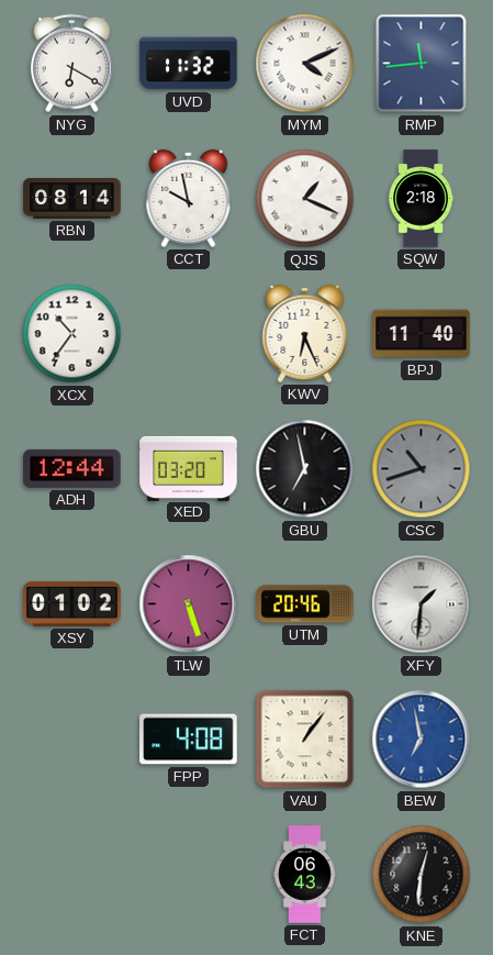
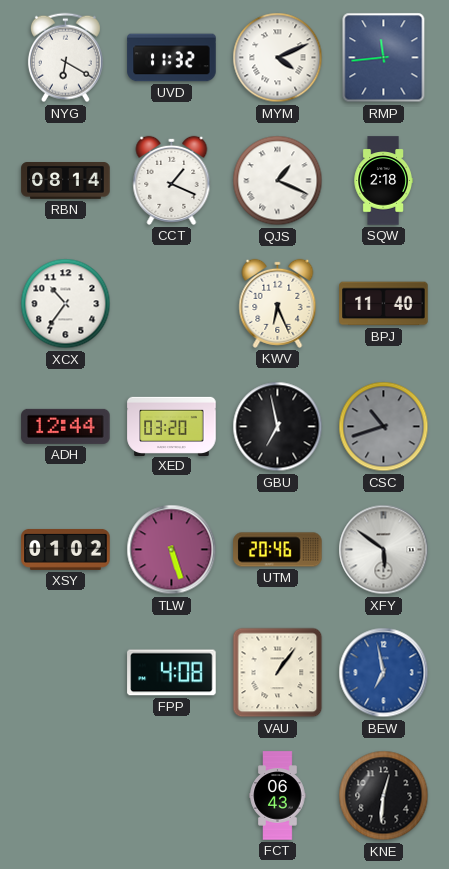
CCT: 9:58 -> 1:19
XFY: 1:31 -> 5:51
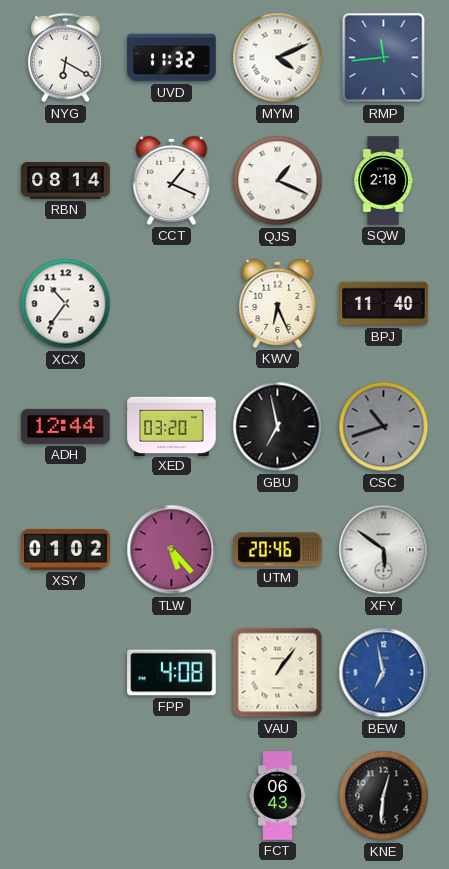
TLW: 5:27 -> 5:23
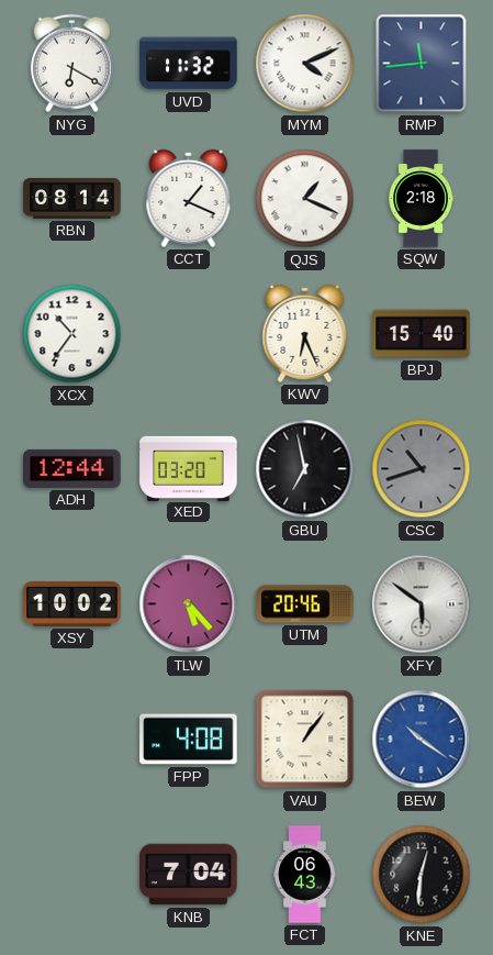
BPJ: 11:40 -> 15:40
XSY: 01:02 -> 10:02
BEW: 6:58 -> 10:21
KNB: none -> 7:04
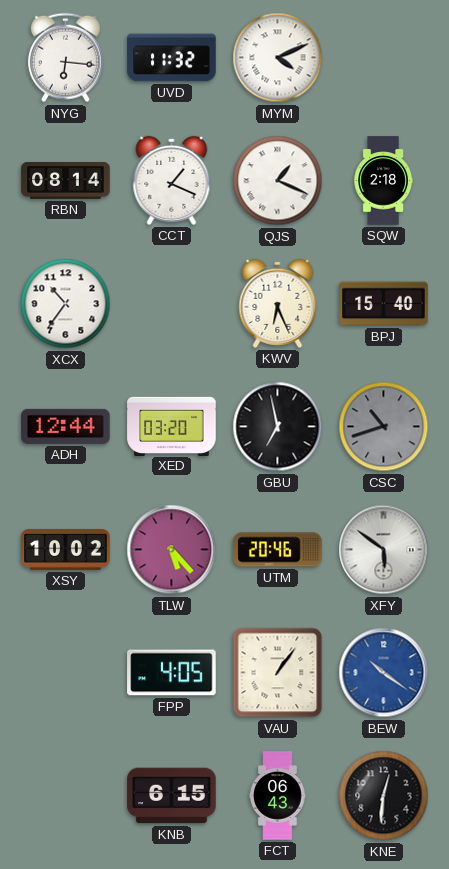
NYG: 6:20 -> 6:16
RMP: 11:44 -> none
FPP: 4:08 -> 4:05
KNB: 7:04 -> 6:15
